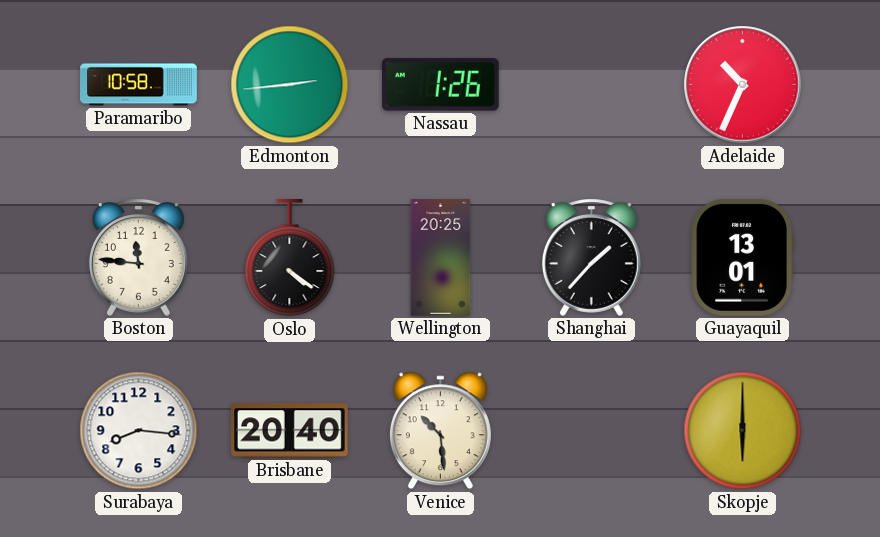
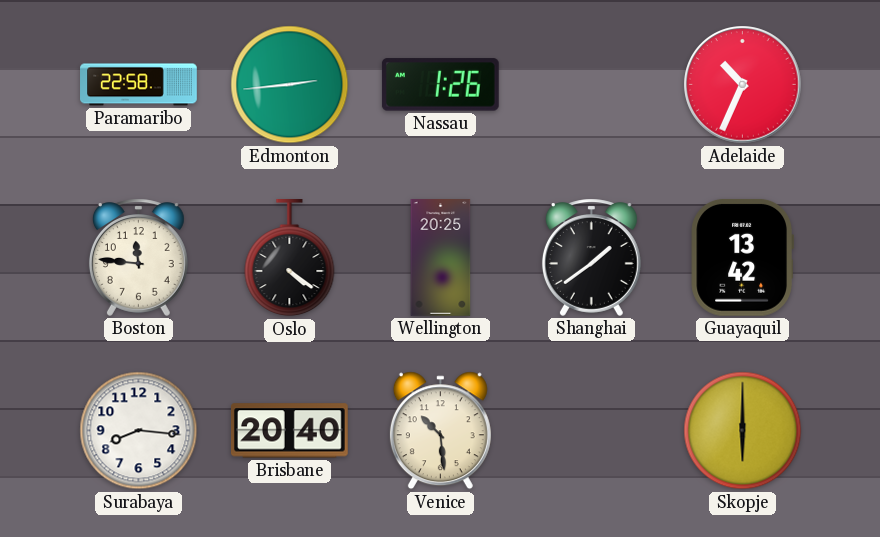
Paramaribo: 10:58 -> 22:58
Shanghai: 1:37 -> 1:39
Guayaquil: 13:01 -> 13:42
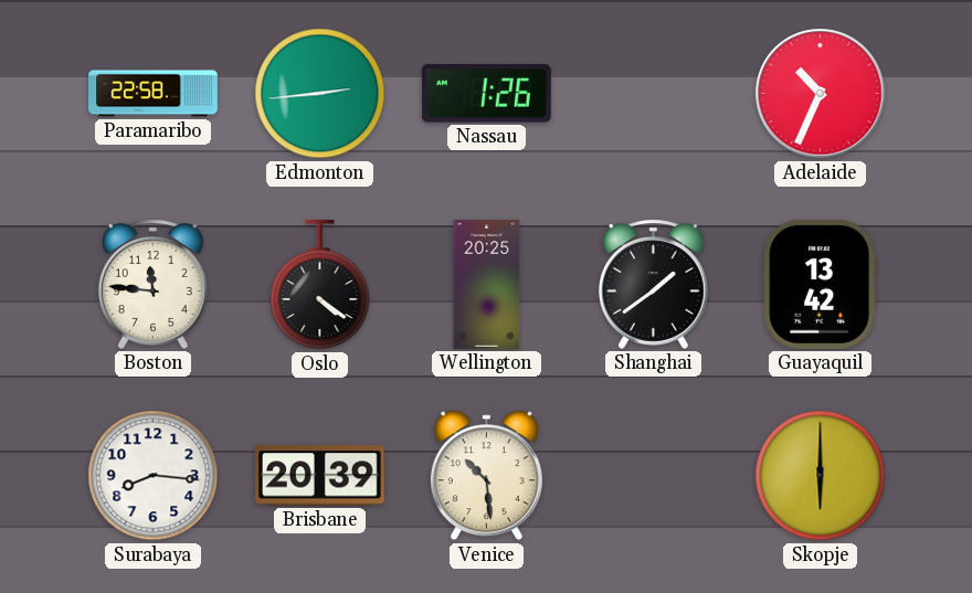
Brisbane: 20:40 -> 20:39
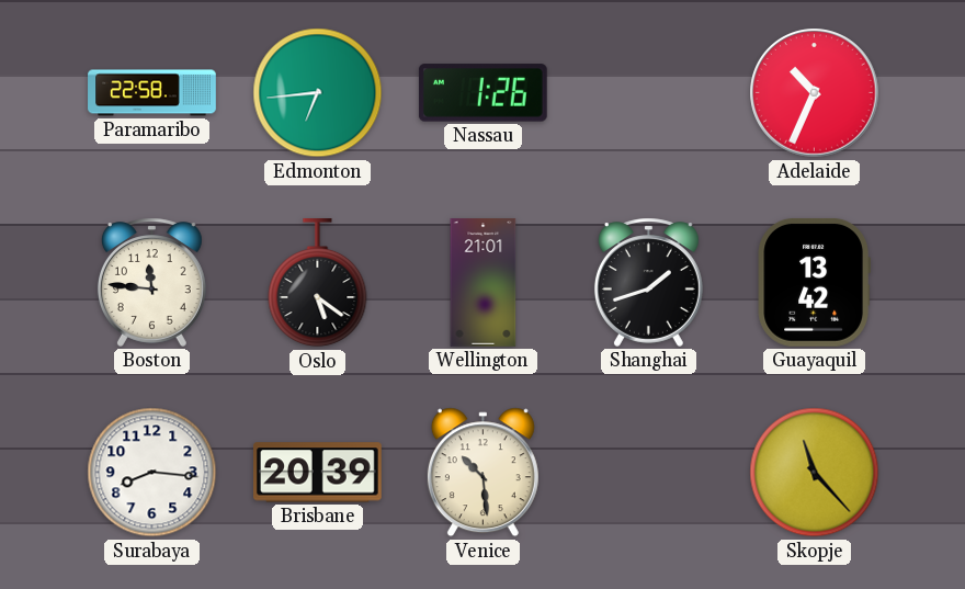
Edmonton: 2:44 -> 6:44
Oslo: 4:21 -> 5:21
Wellington: 20:25 -> 21:01
Shanghai: 1:39 -> 1:42
Skopje: 6:00 -> 11:23
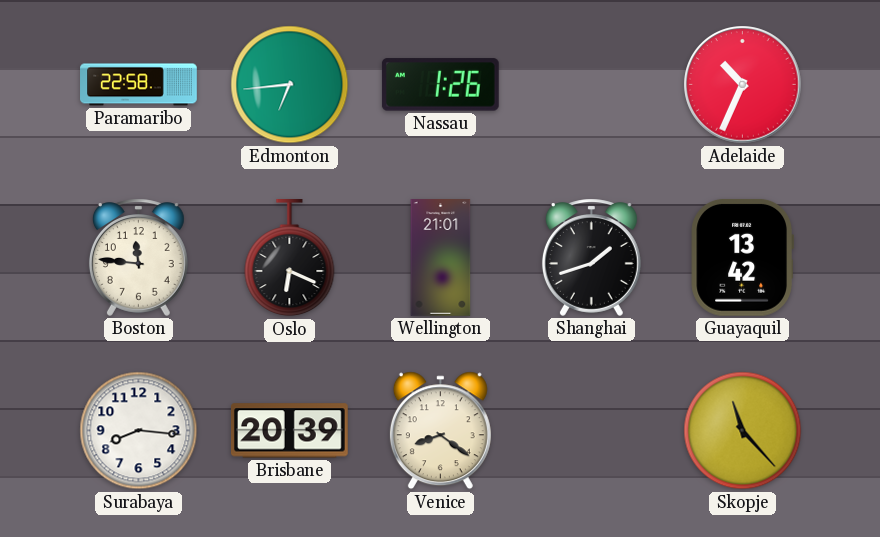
Oslo: 5:21 -> 6:19
Venice: 10:29 -> 8:21
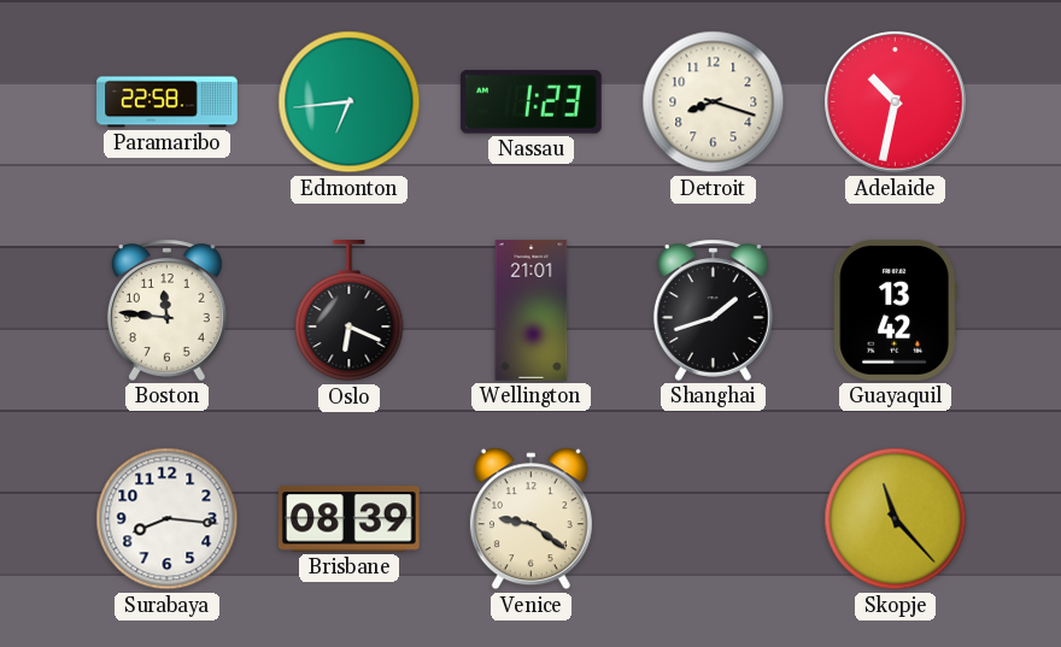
Nassau: 1:26 -> 1:23
Detroit: none -> 8:18
Adelaide: 10:34 -> 10:32
Brisbane: 20:39 -> 08:39
Venice: 8:21 -> 9:21
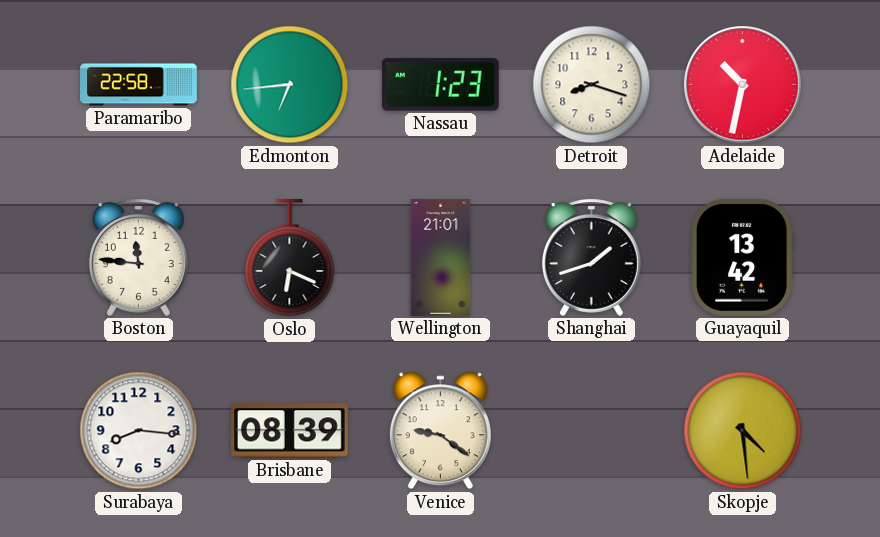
Skopje: 11:23 -> 4:29
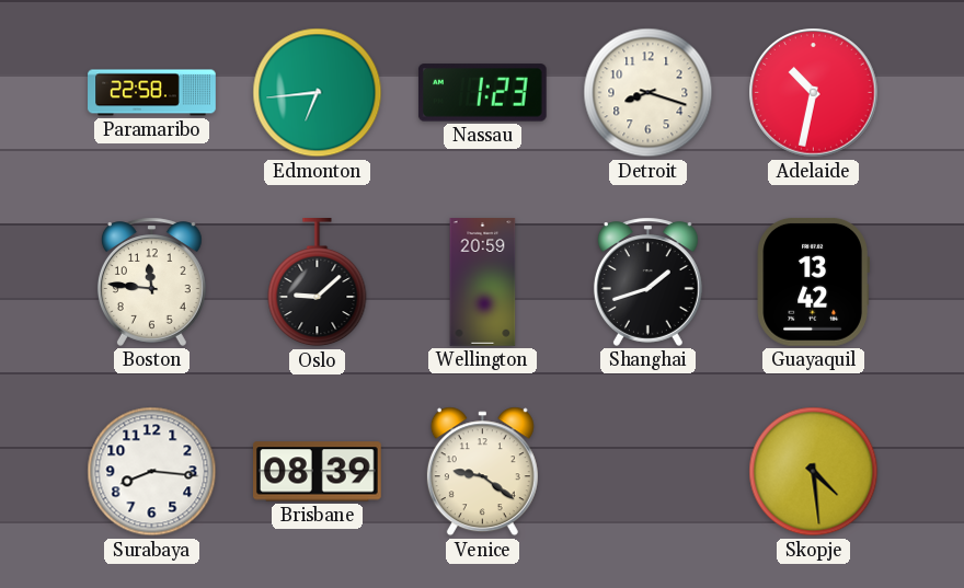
Oslo: 6:19 -> 9:08
Wellington: 21:01 -> 20:59
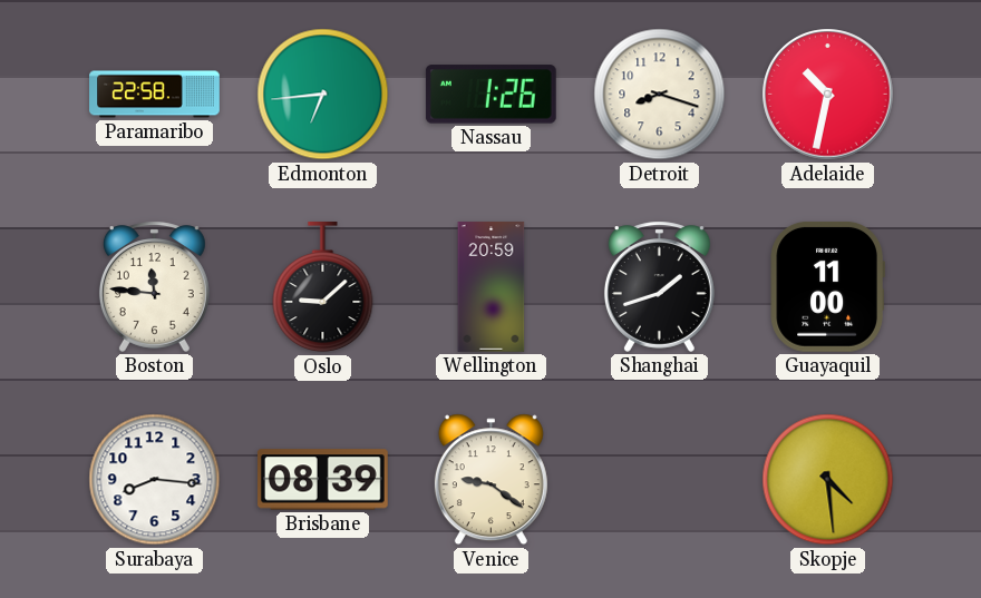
Nassau: 1:23 -> 1:26
Guayaquil: 13:42 -> 11:00
